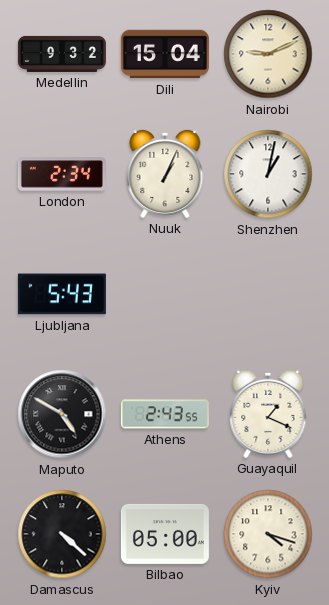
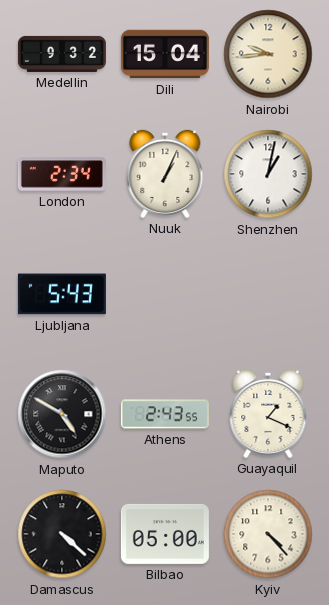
Nairobi: 9:11 -> 9:44
Kyiv: 4:18 -> 4:23
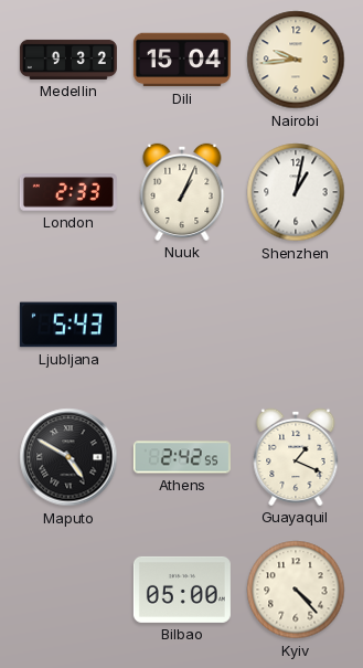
London: 2:34 -> 2:33
Athens: 2:43 -> 2:42
Damascus: 4:22 -> none
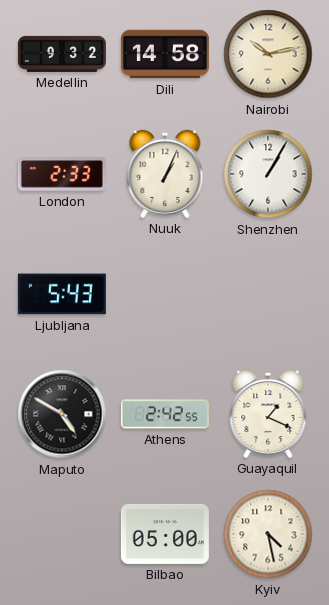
Dili: 15:04 -> 14:58
Nairobi: 9:44 -> 10:13
Shenzhen: 1:02 -> 1:05
Kyiv: 4:23 -> 4:28
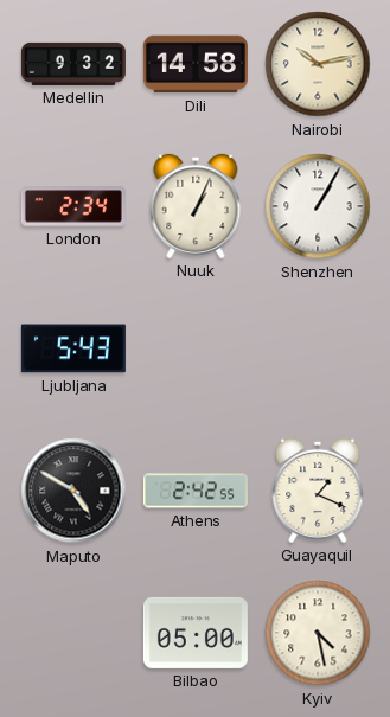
London: 2:33 -> 2:34
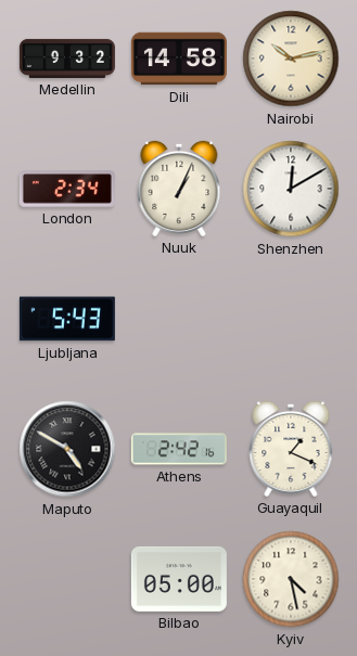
Shenzhen: 1:05 -> 12:10
Athens: 2:42:55 -> 2:42:16
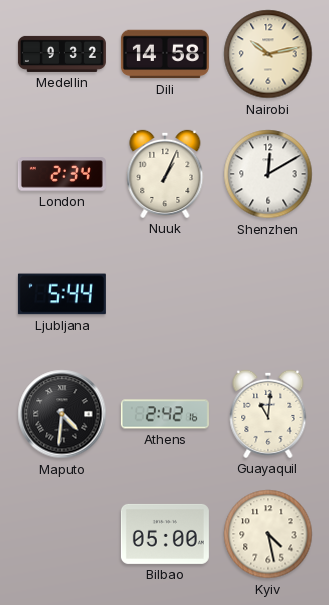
Ljubljana: 5:43 -> 5:44
Maputo: 4:50 -> 4:31
Guayaquil: 1:19 -> 11:01
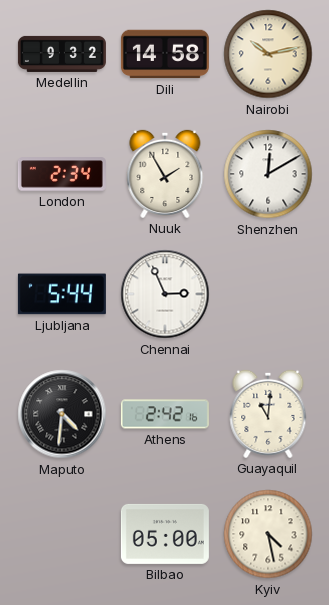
Nuuk: 1:04 -> 1:55
Chennai: none -> 2:56
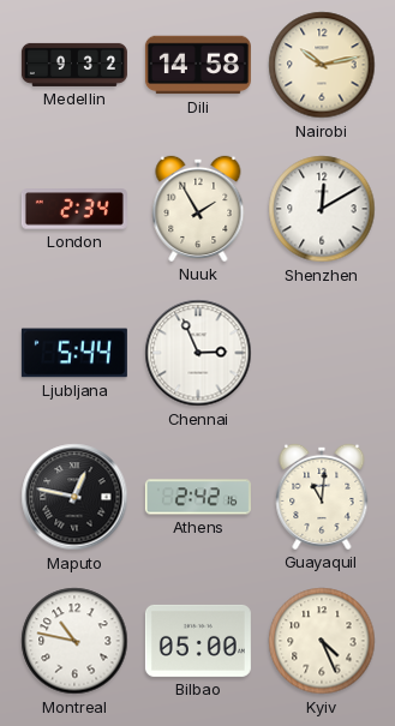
Maputo: 4:31 -> 12:47
Montreal: none -> 10:47
Kyiv: 4:28 -> 4:26
